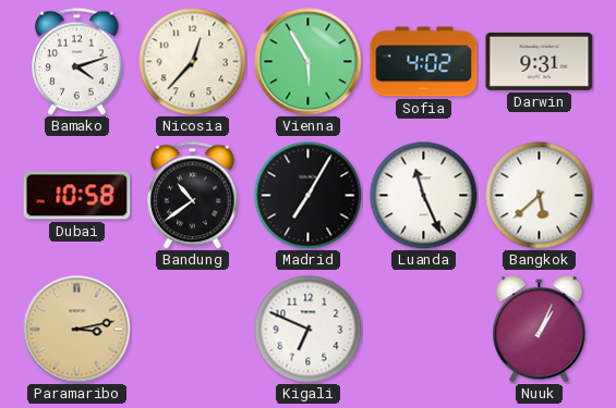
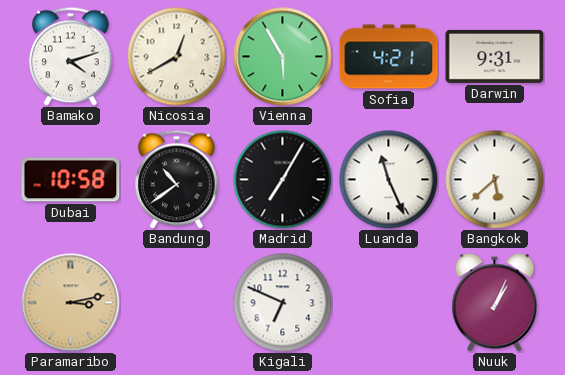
Nicosia: 12:37 -> 12:40
Sofia: 4:02 -> 4:21
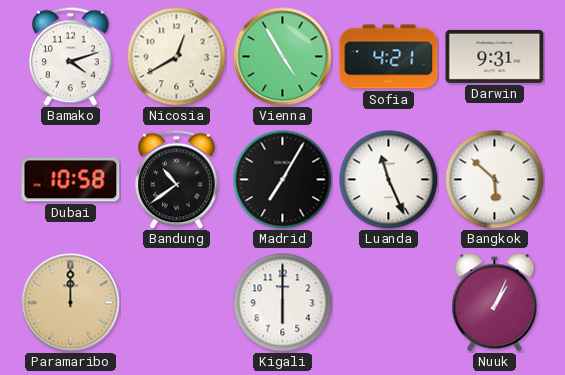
Vienna: 5:55 -> 4:55
Bangkok: 5:38 -> 5:52
Paramaribo: 3:13 -> 12:00
Kigali: 6:49 -> 6:00
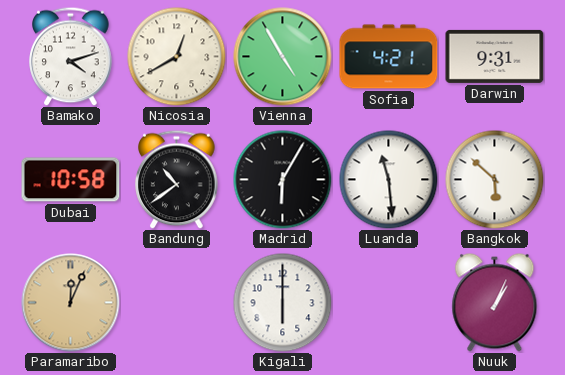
Madrid: 7:05 -> 6:05
Luanda: 11:26 -> 11:29
Paramaribo: 12:00 -> 12:04
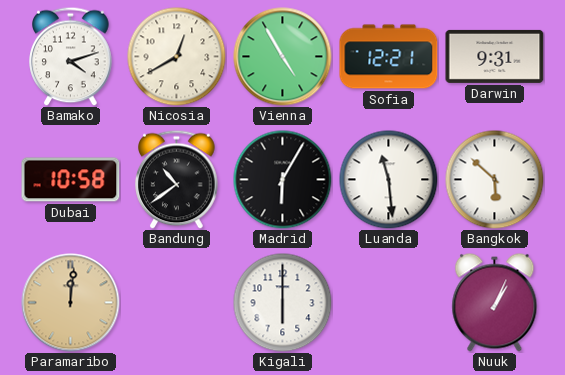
Sofia: 4:21 -> 12:21
Paramaribo: 12:04 -> 12:01
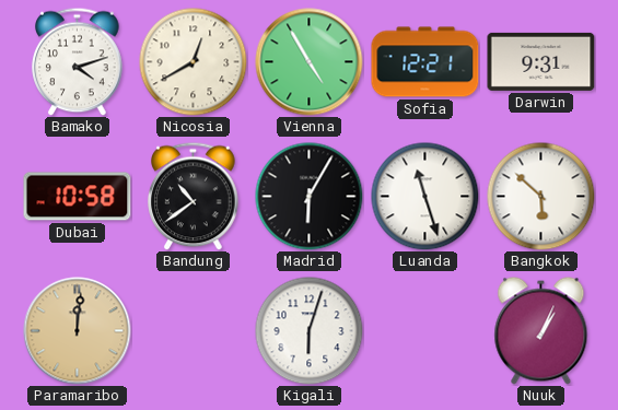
Luanda: 11:29 -> 11:27
Kigali: 6:00 -> 6:03
